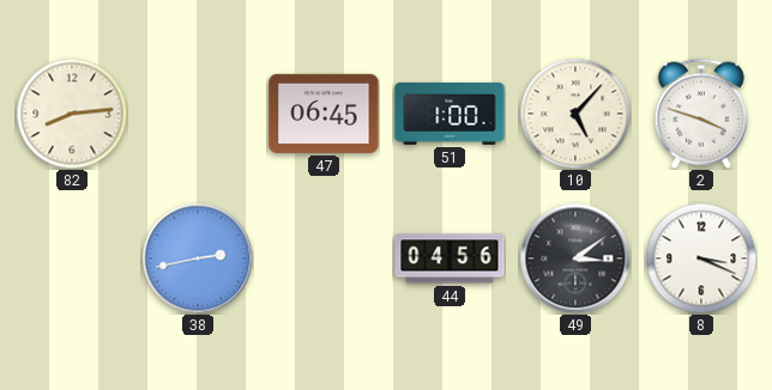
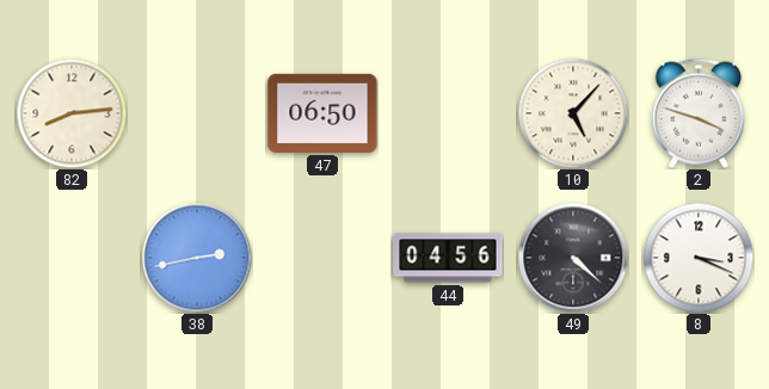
47: 06:45 -> 06:50
51: 1:00 -> none
49: 3:09 -> 4:22
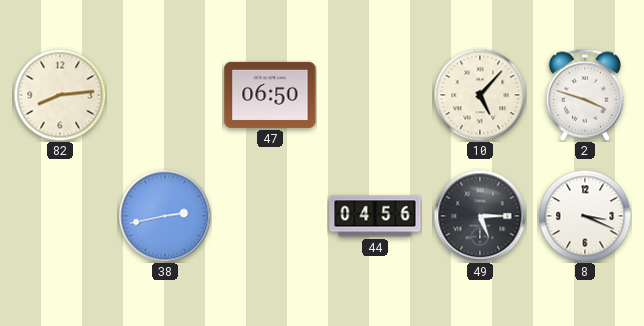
49: 4:22 -> 5:15
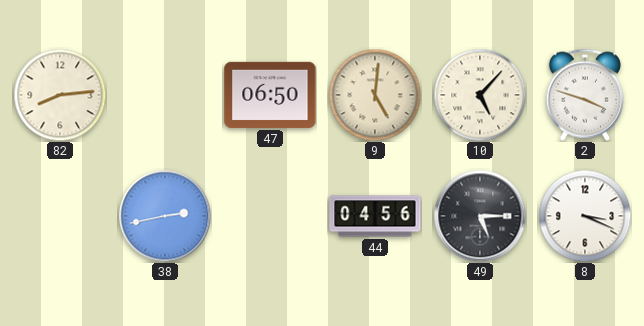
9: none -> 5:01
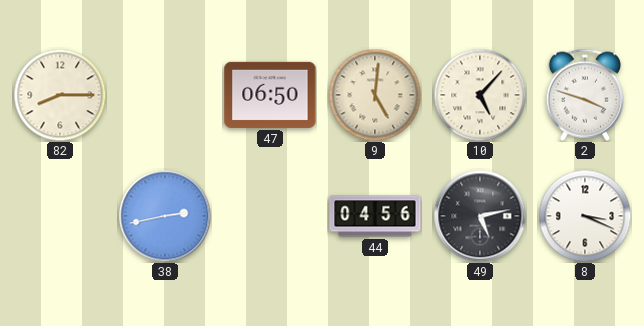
82: 8:14 -> 8:15
49: 5:15 -> 5:13
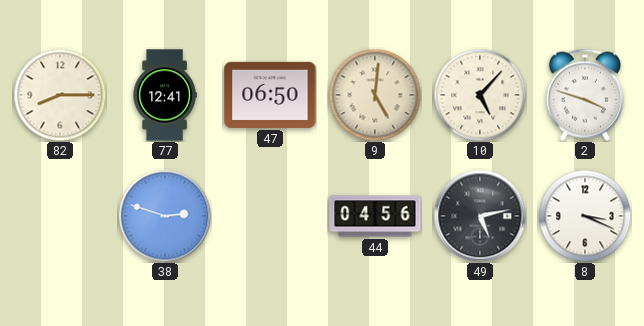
77: none -> 12:41
38: 2:43 -> 2:48
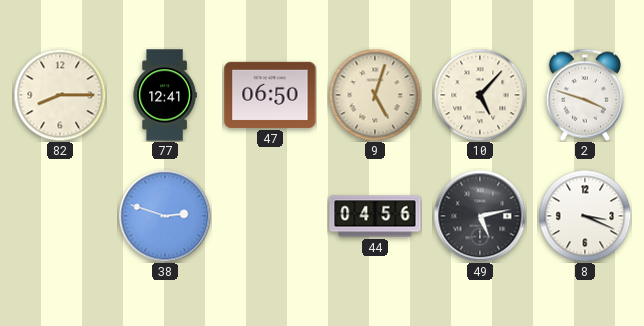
9: 5:01 -> 5:03
